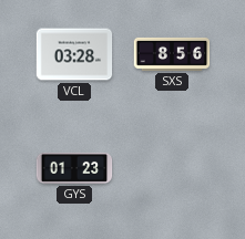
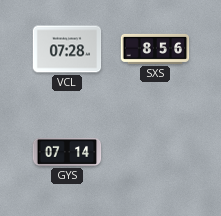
VCL: 03:28 -> 07:28
GYS: 01:23 -> 07:14
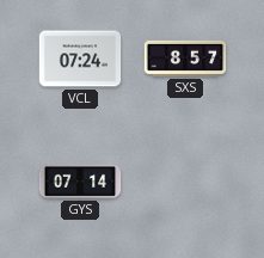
VCL: 07:28 -> 07:24
SXS: 8:56 -> 8:57
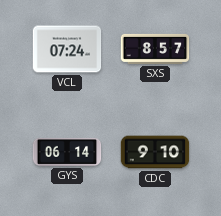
GYS: 07:14 -> 06:14
CDC: none -> 9:10
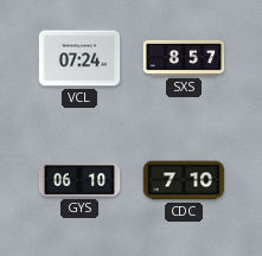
GYS: 06:14 -> 06:10
CDC: 9:10 -> 7:10
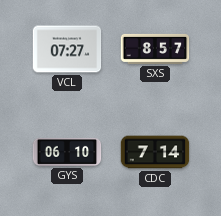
VCL: 07:24 -> 07:27
CDC: 7:10 -> 7:14
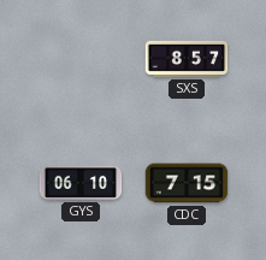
VCL: 07:27 -> none
CDC: 7:14 -> 7:15
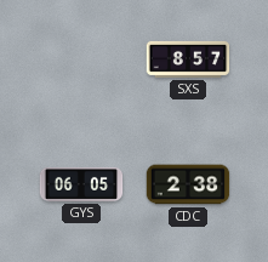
GYS: 06:10 -> 06:05
CDC: 7:15 -> 2:38
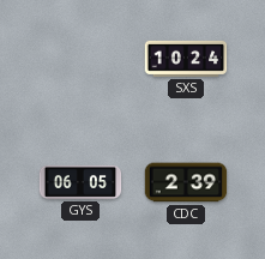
SXS: 8:57 -> 10:24
CDC: 2:38 -> 2:39
